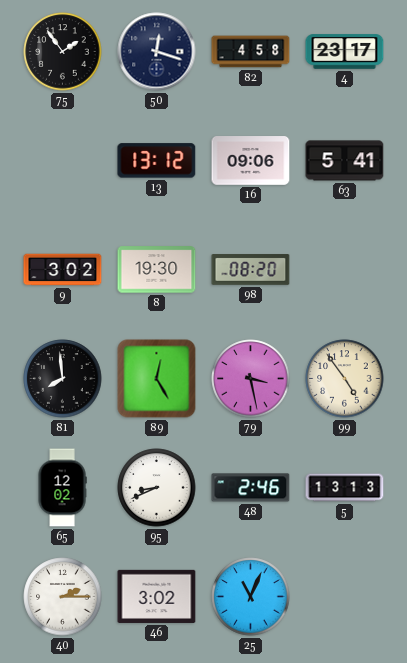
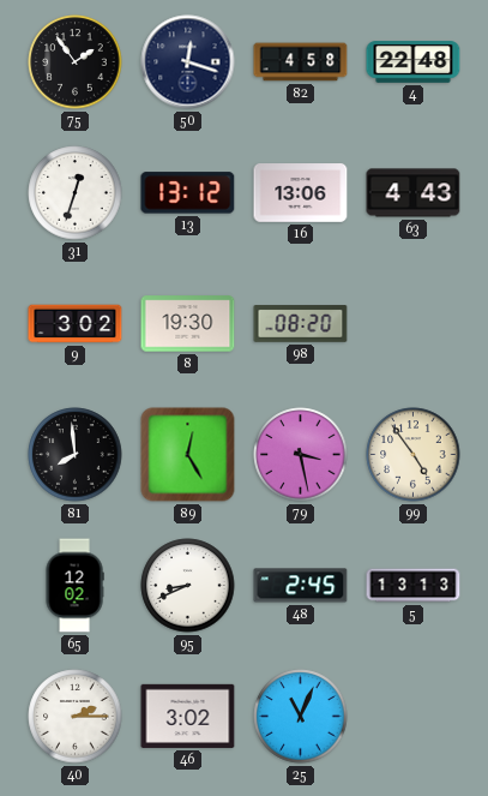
4: 23:17 -> 22:48
31: none -> 12:33
16: 09:06 -> 13:06
63: 5:41 -> 4:43
48: 2:46 -> 2:45
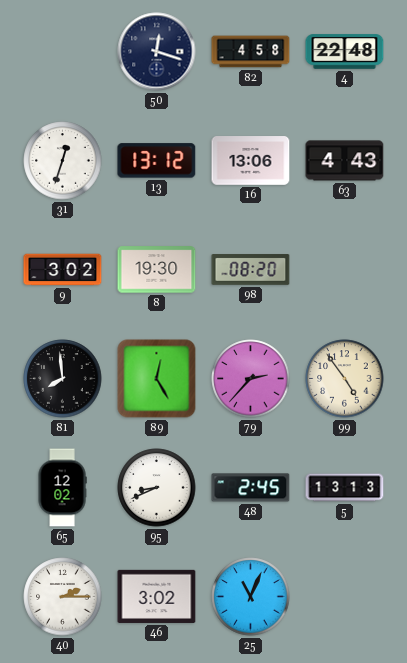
75: 1:54 -> none
79: 3:28 -> 2:37
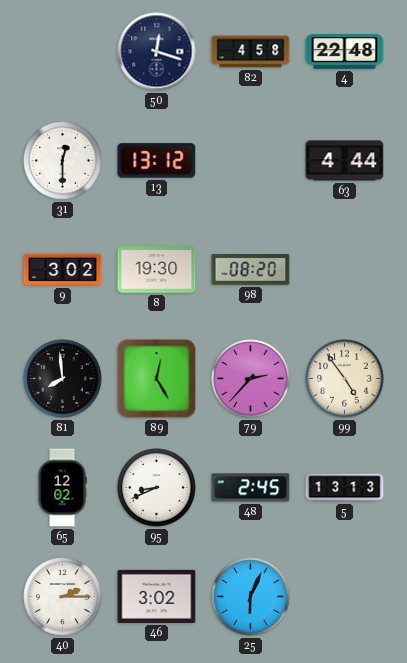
31: 12:33 -> 12:30
16: 13:06 -> none
63: 4:43 -> 4:44
25: 11:04 -> 6:04
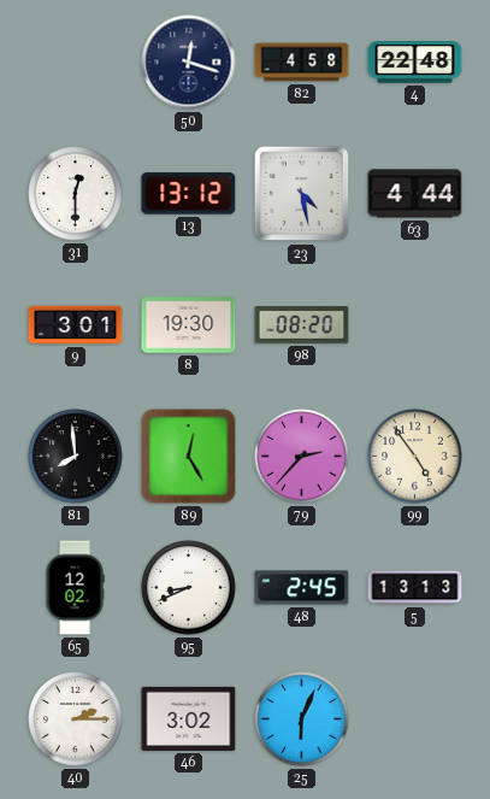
23: none -> 4:28
9: 3:02 -> 3:01
